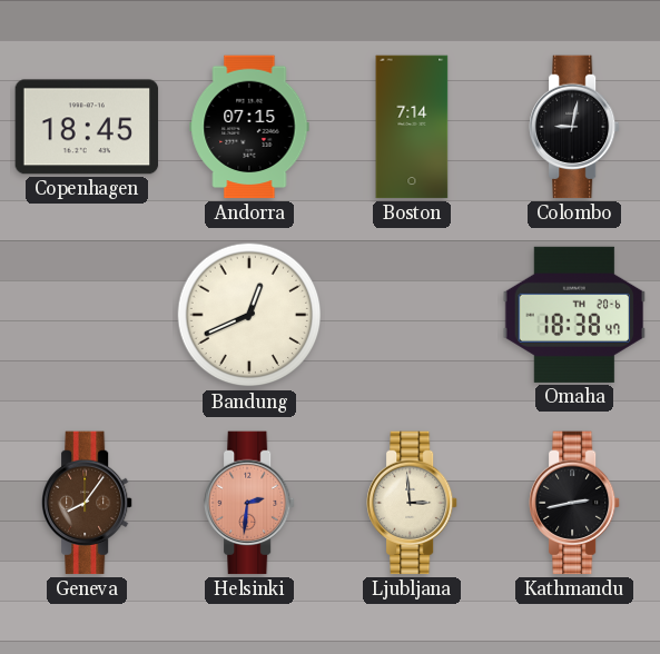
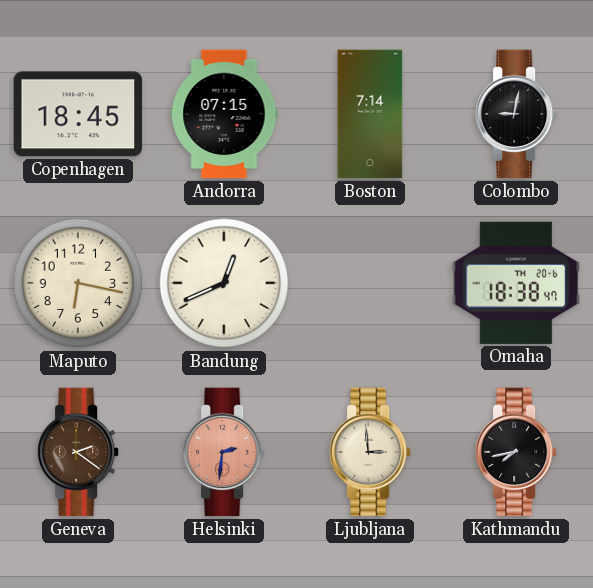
Maputo: none -> 6:17
Geneva: 8:06 -> 2:21
Kathmandu: 2:43 -> 7:43
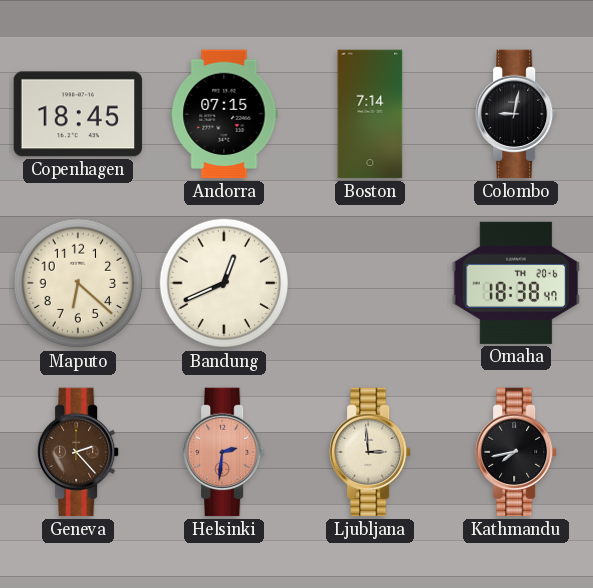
Maputo: 6:17 -> 6:22
Geneva: 2:21 -> 2:23
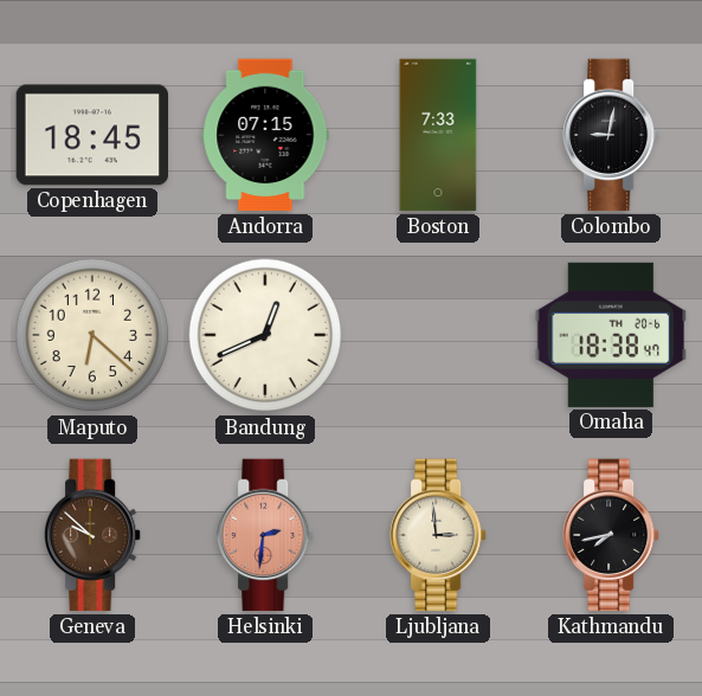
Boston: 7:14 -> 7:33
Geneva: 2:23 -> 9:52
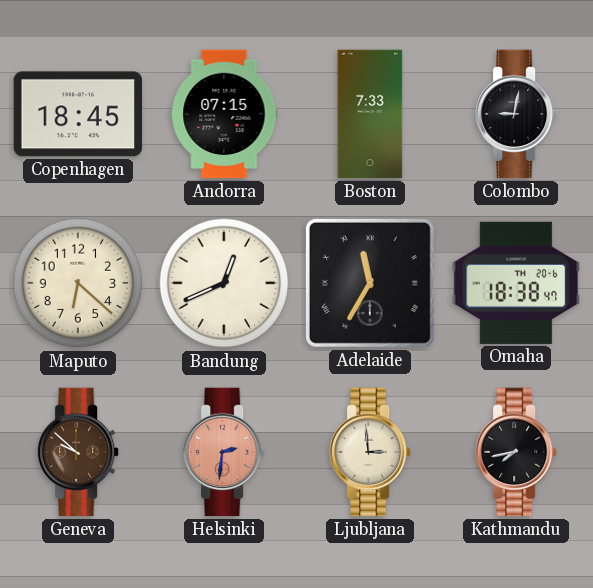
Adelaide: none -> 11:35
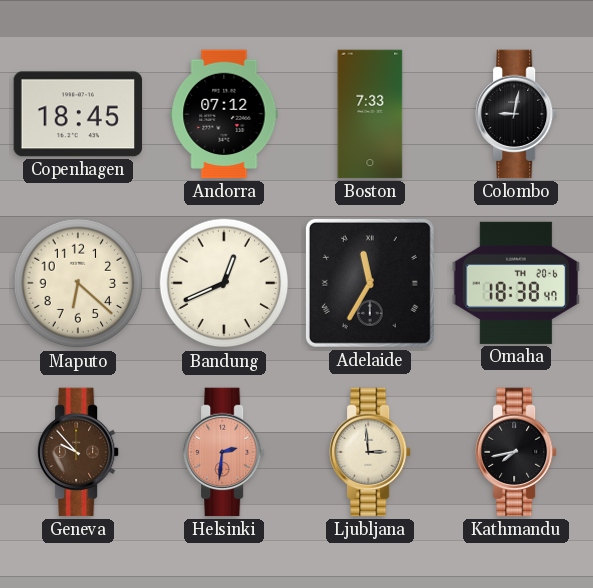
Andorra: 07:15 -> 07:12
Geneva: 9:52 -> 9:53
